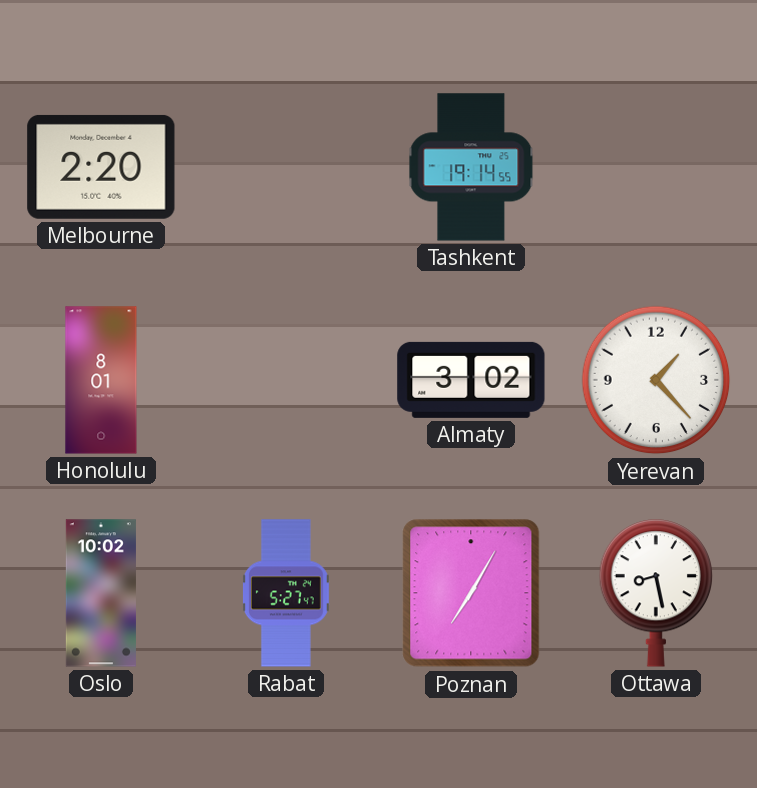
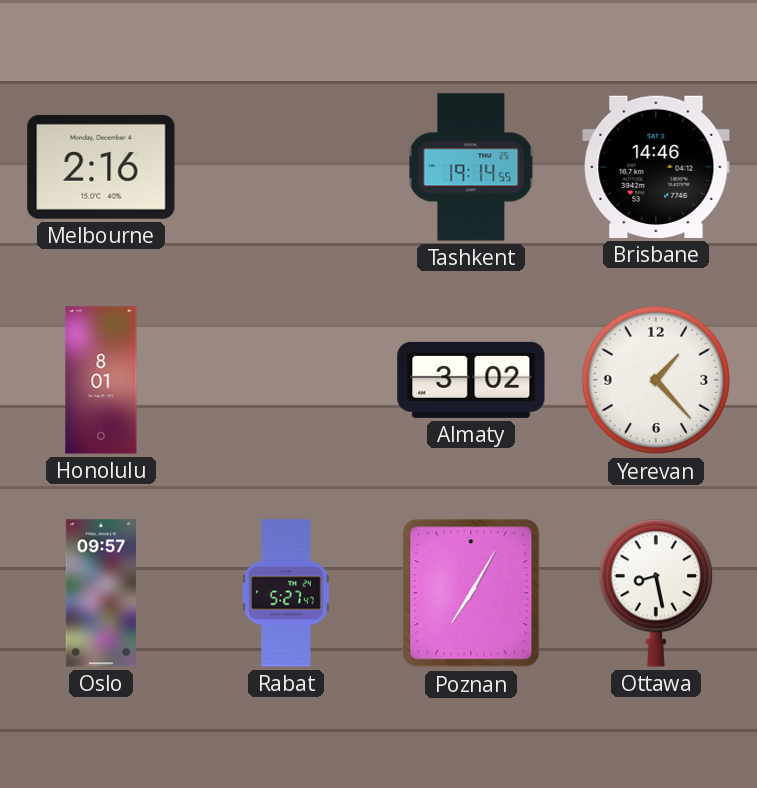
Melbourne: 2:20 -> 2:16
Brisbane: none -> 14:46
Oslo: 10:02 -> 09:57
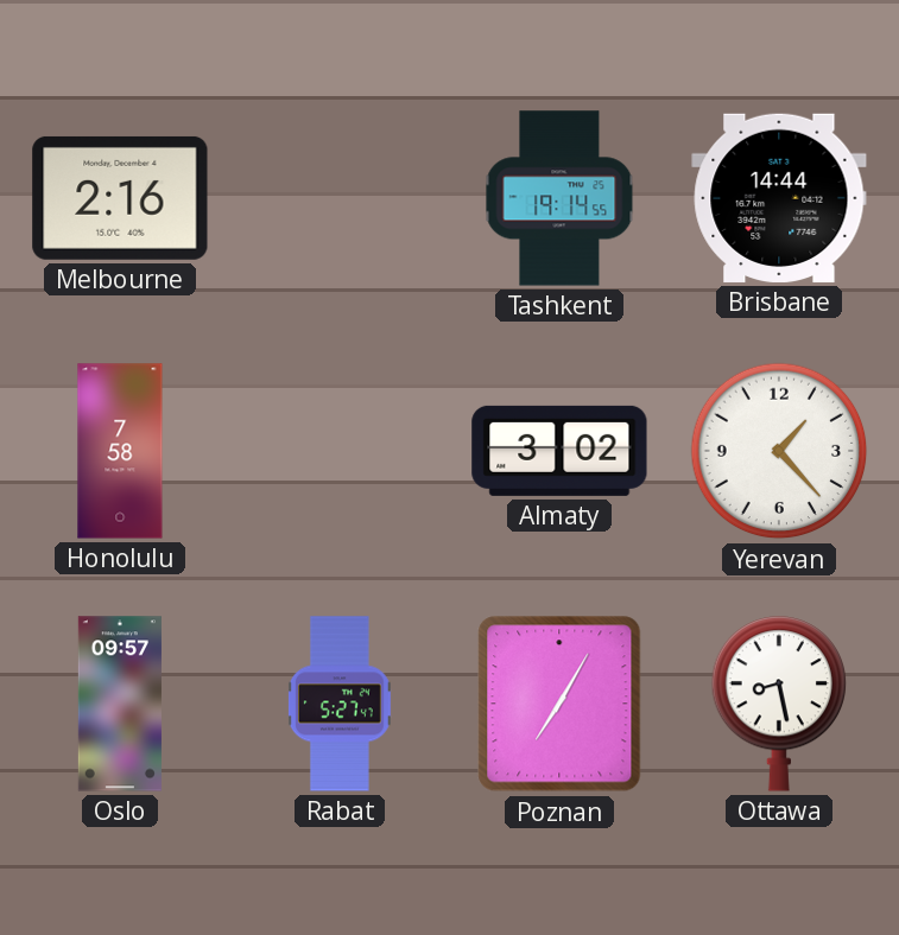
Brisbane: 14:46 -> 14:44
Honolulu: 8:01 -> 7:58
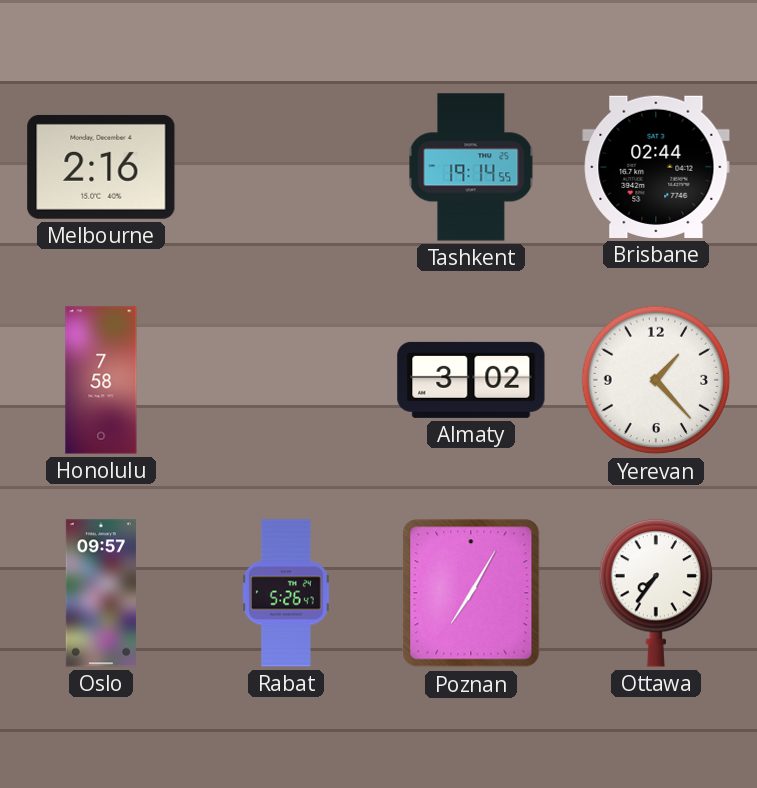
Brisbane: 14:44 -> 02:44
Rabat: 5:27 -> 5:26
Ottawa: 8:28 -> 7:36
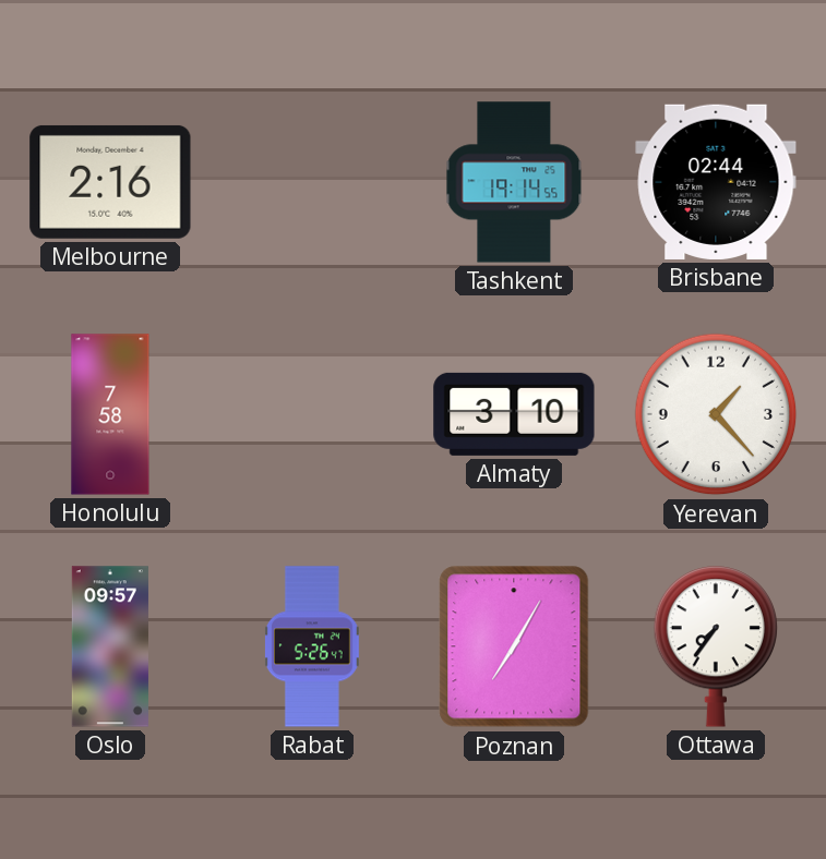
Almaty: 3:02 -> 3:10
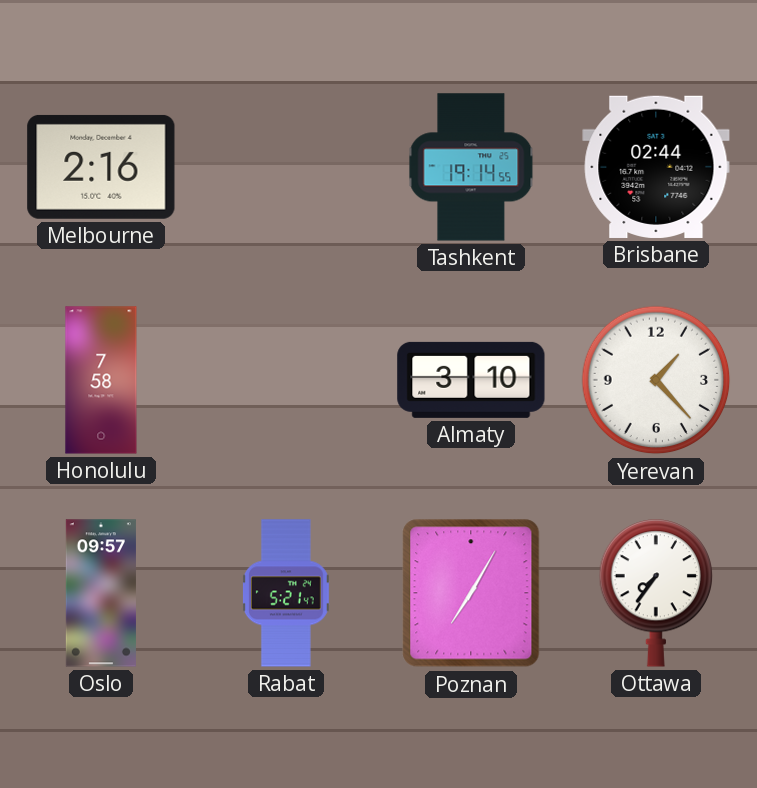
Rabat: 5:26 -> 5:21
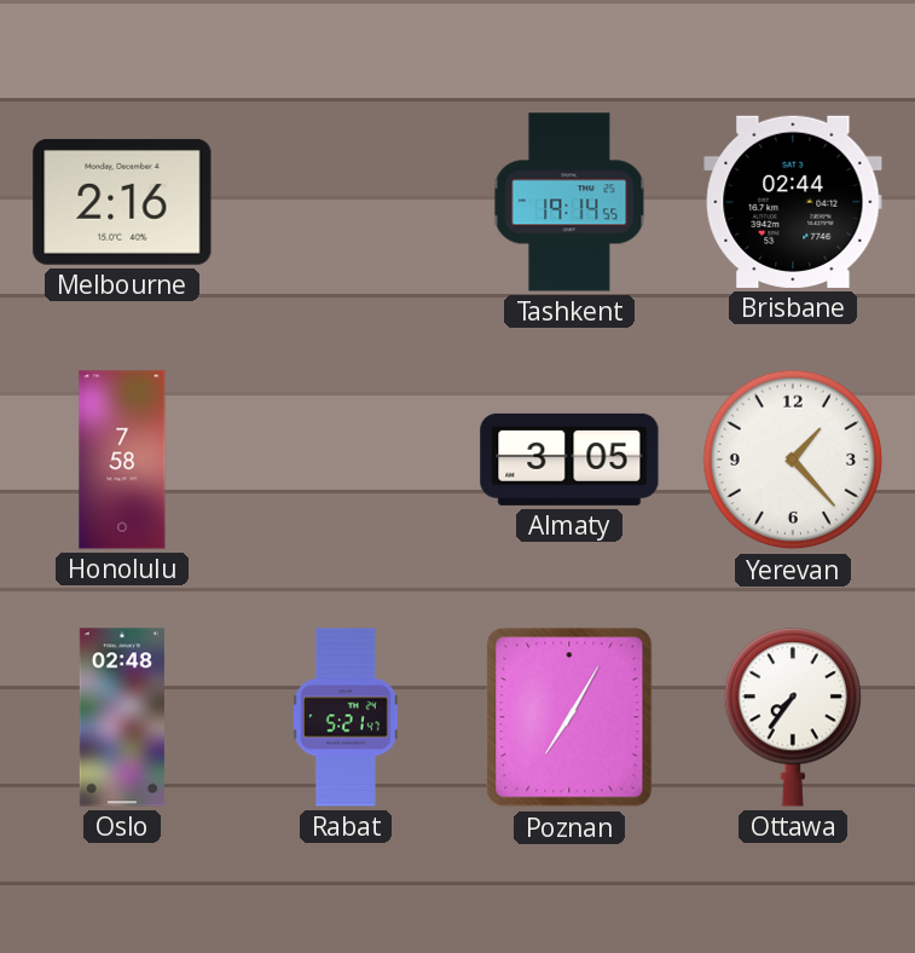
Almaty: 3:10 -> 3:05
Oslo: 09:57 -> 02:48
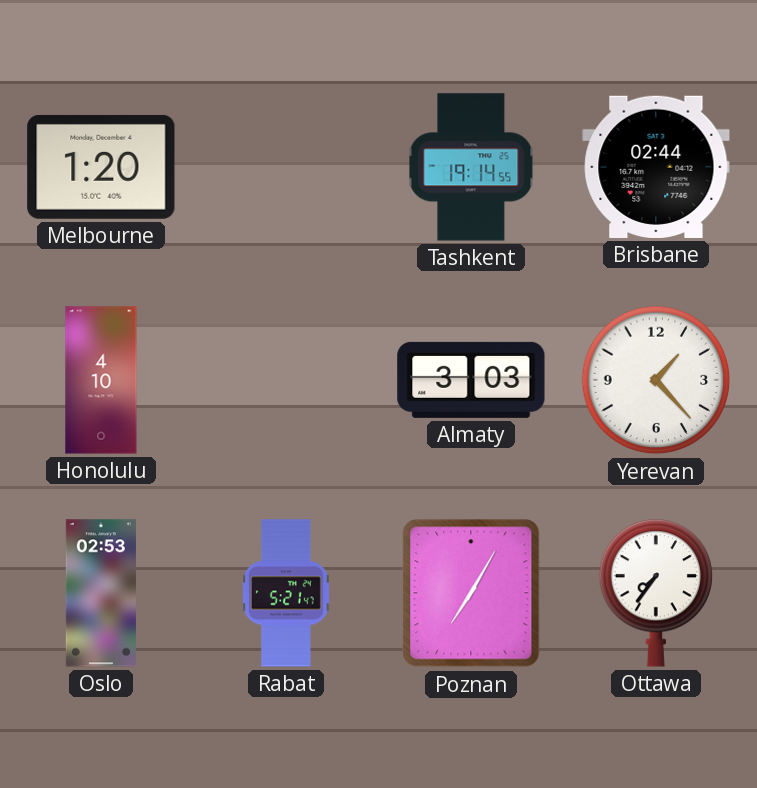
Melbourne: 2:16 -> 1:20
Honolulu: 7:58 -> 4:10
Almaty: 3:05 -> 3:03
Oslo: 02:48 -> 02:53
